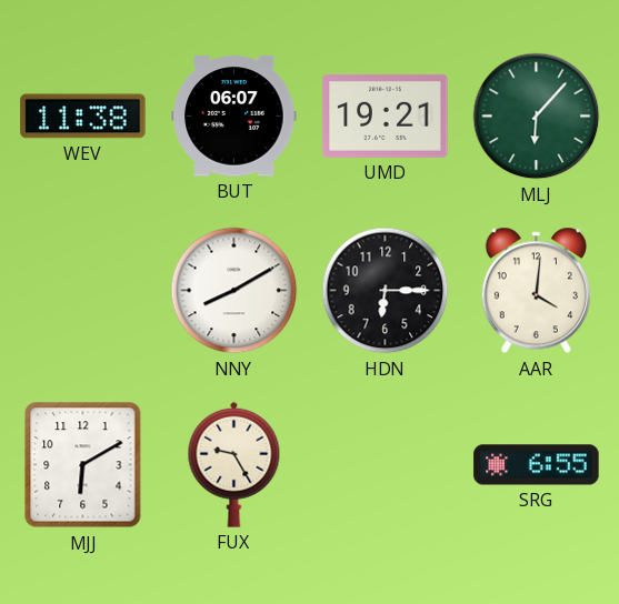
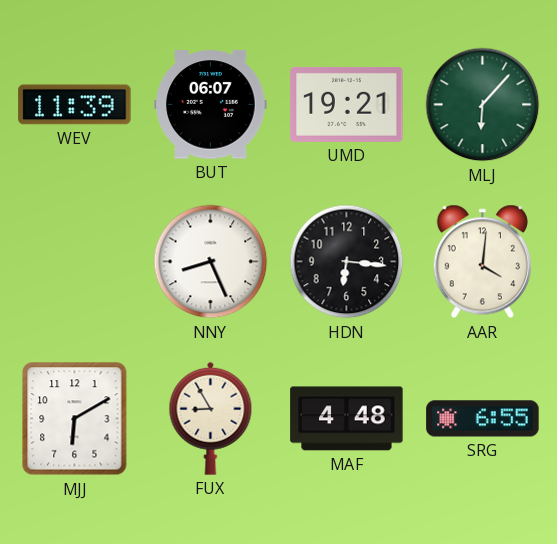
WEV: 11:38 -> 11:39
NNY: 8:10 -> 8:26
HDN: 6:15 -> 6:16
FUX: 9:25 -> 8:55
MAF: none -> 4:48
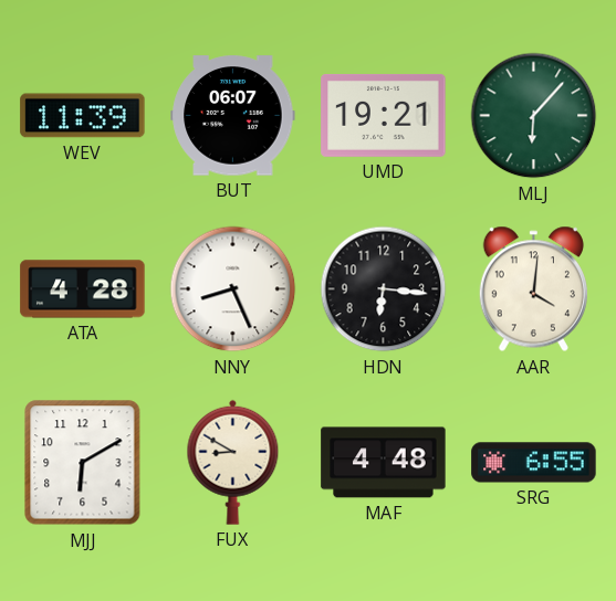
ATA: none -> 4:28
FUX: 8:55 -> 8:50
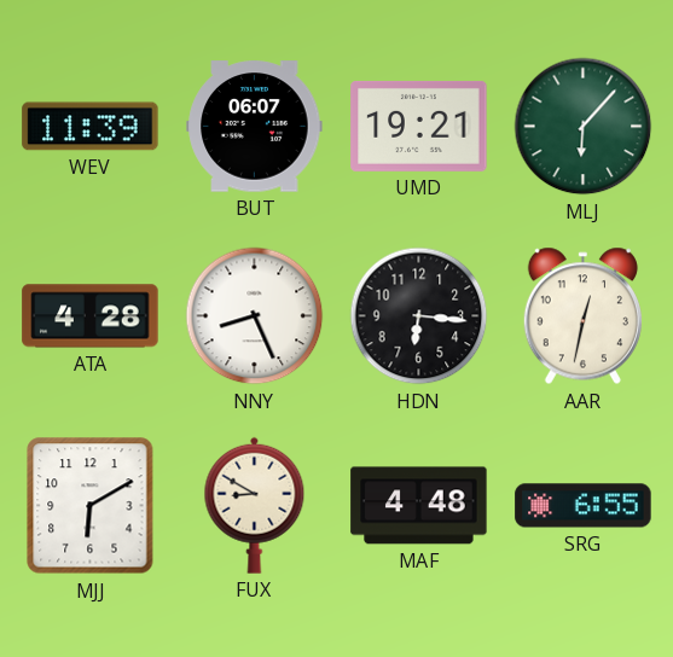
AAR: 4:01 -> 12:32
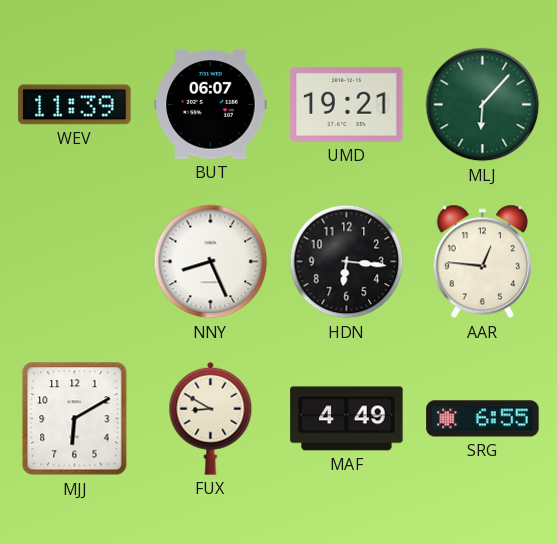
ATA: 4:28 -> none
AAR: 12:32 -> 12:46
MAF: 4:48 -> 4:49
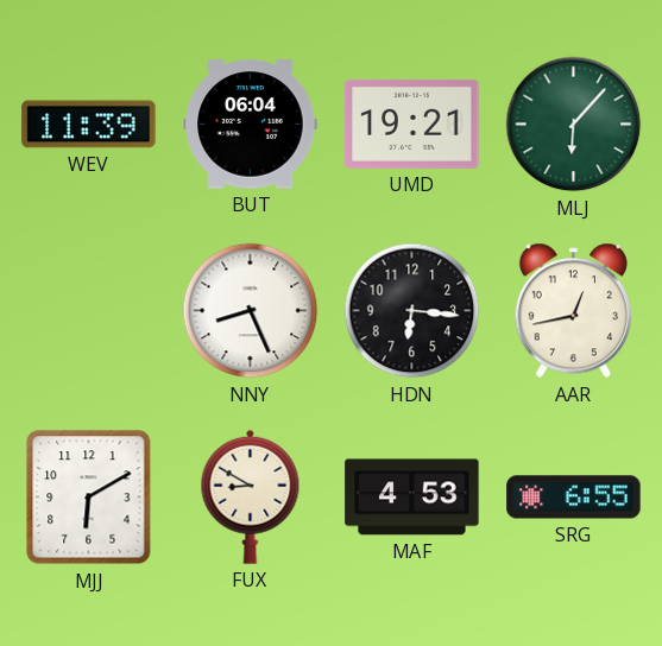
BUT: 06:07 -> 06:04
AAR: 12:46 -> 12:43
MAF: 4:49 -> 4:53
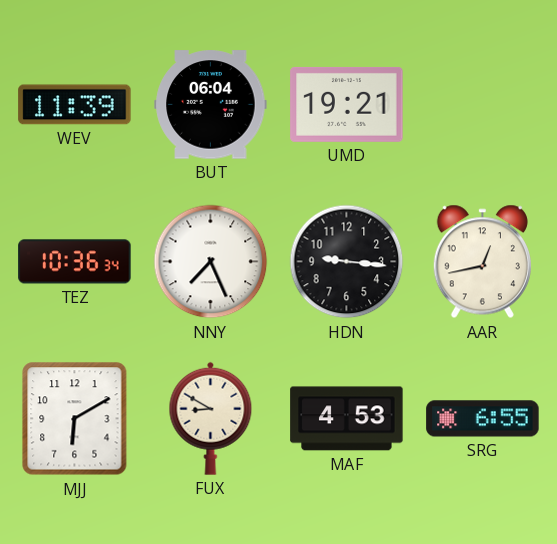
MLJ: 6:07 -> none
TEZ: none -> 10:36
NNY: 8:26 -> 7:26
HDN: 6:16 -> 9:16
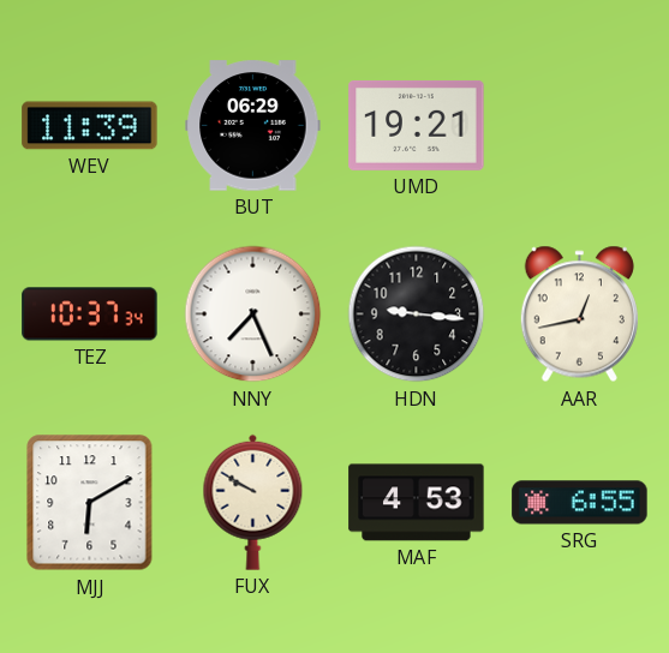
BUT: 06:04 -> 06:29
TEZ: 10:36 -> 10:37
FUX: 8:50 -> 9:50
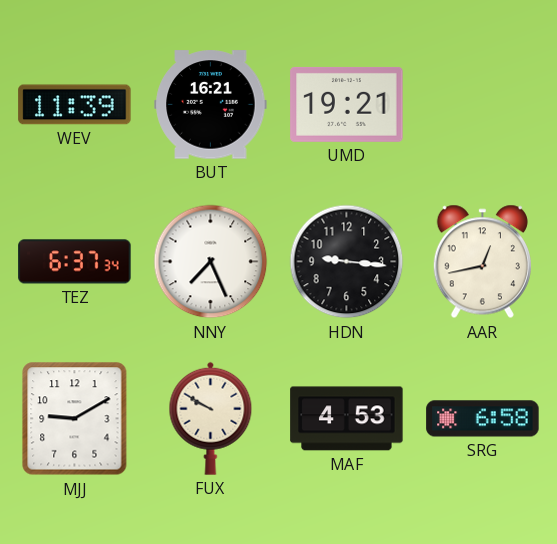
BUT: 06:29 -> 16:21
TEZ: 10:37 -> 6:37
MJJ: 6:10 -> 9:10
SRG: 6:55 -> 6:58
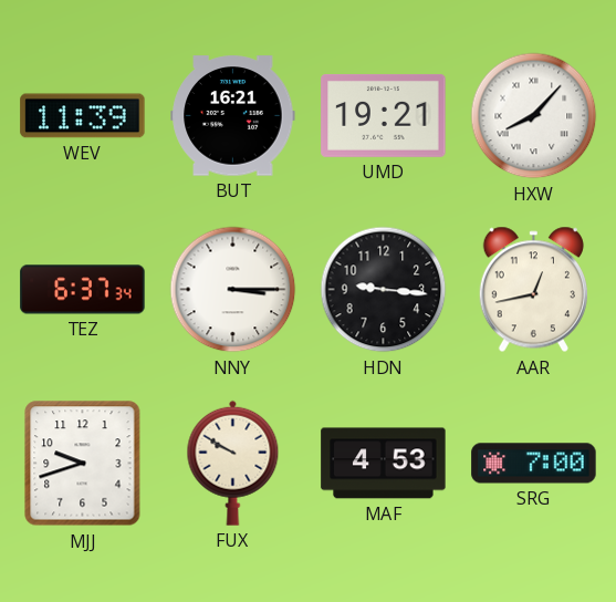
HXW: none -> 8:07
NNY: 7:26 -> 3:15
MJJ: 9:10 -> 9:42
SRG: 6:58 -> 7:00
